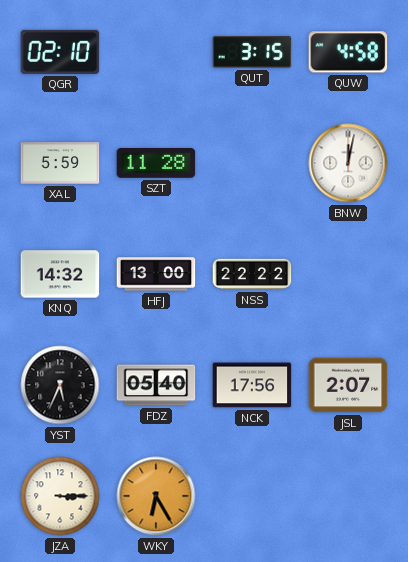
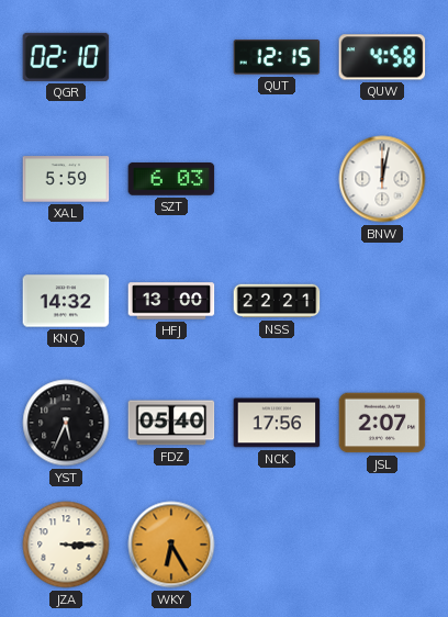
QUT: 3:15 -> 12:15
SZT: 11:28 -> 6:03
NSS: 22:22 -> 22:21
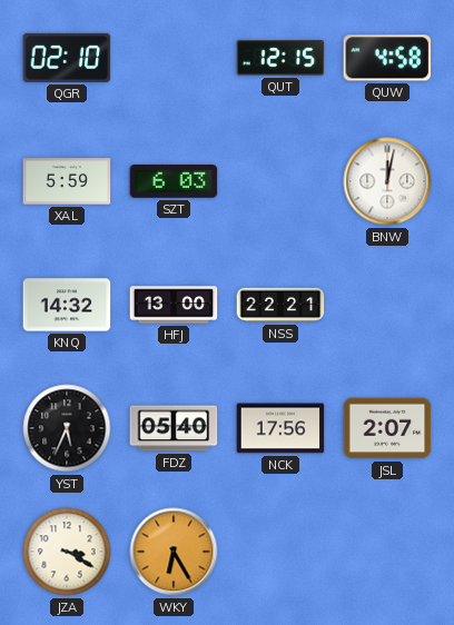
JZA: 3:15 -> 3:20
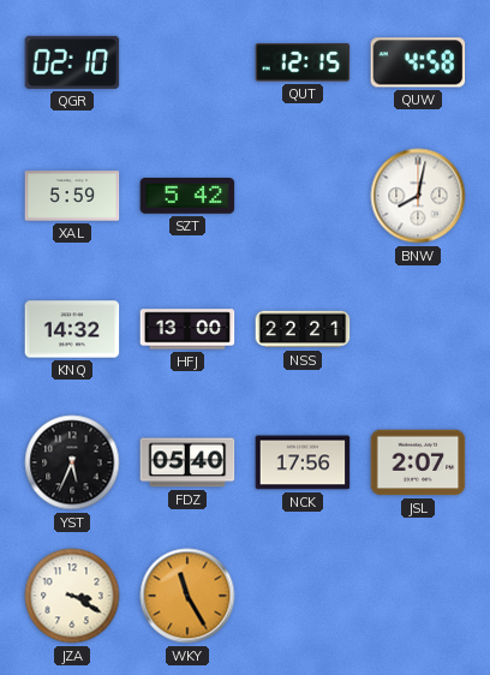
SZT: 6:03 -> 5:42
BNW: 12:02 -> 8:02
WKY: 6:25 -> 11:25
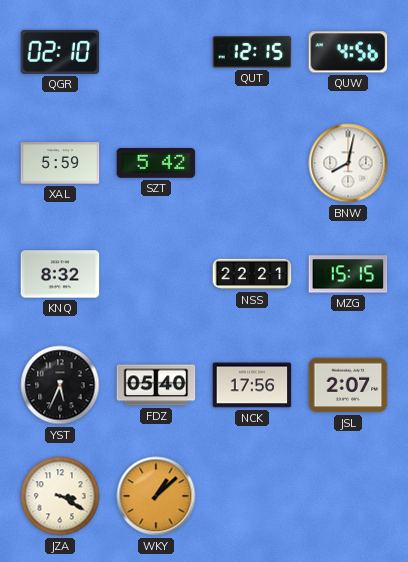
QUW: 4:58 -> 4:56
KNQ: 14:32 -> 8:32
HFJ: 13:00 -> none
MZG: none -> 15:15
WKY: 11:25 -> 1:08
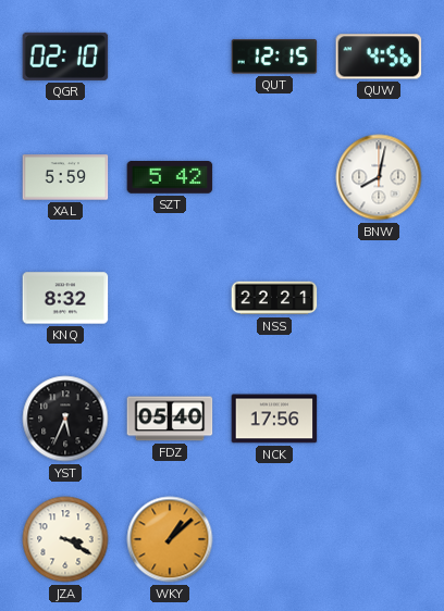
MZG: 15:15 -> none
JSL: 2:07 -> none
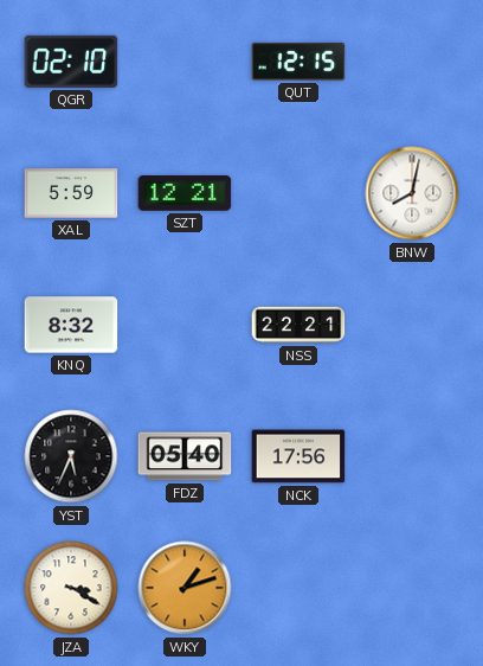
QUW: 4:56 -> none
SZT: 5:42 -> 12:21
WKY: 1:08 -> 1:12
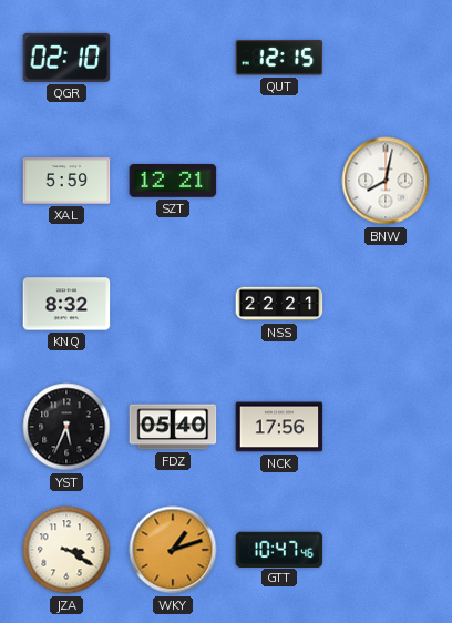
GTT: none -> 10:47
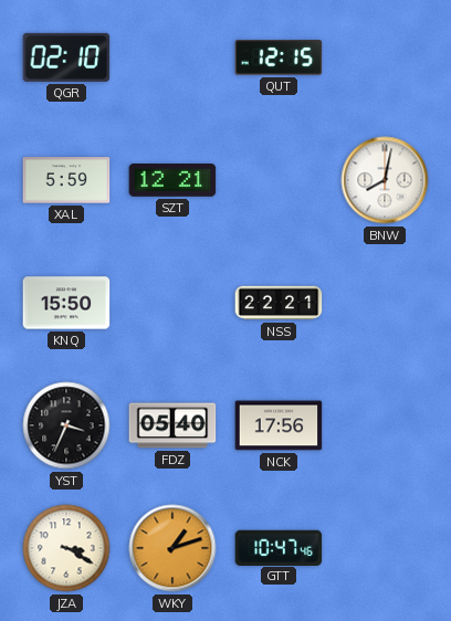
KNQ: 8:32 -> 15:50
YST: 5:34 -> 3:34
